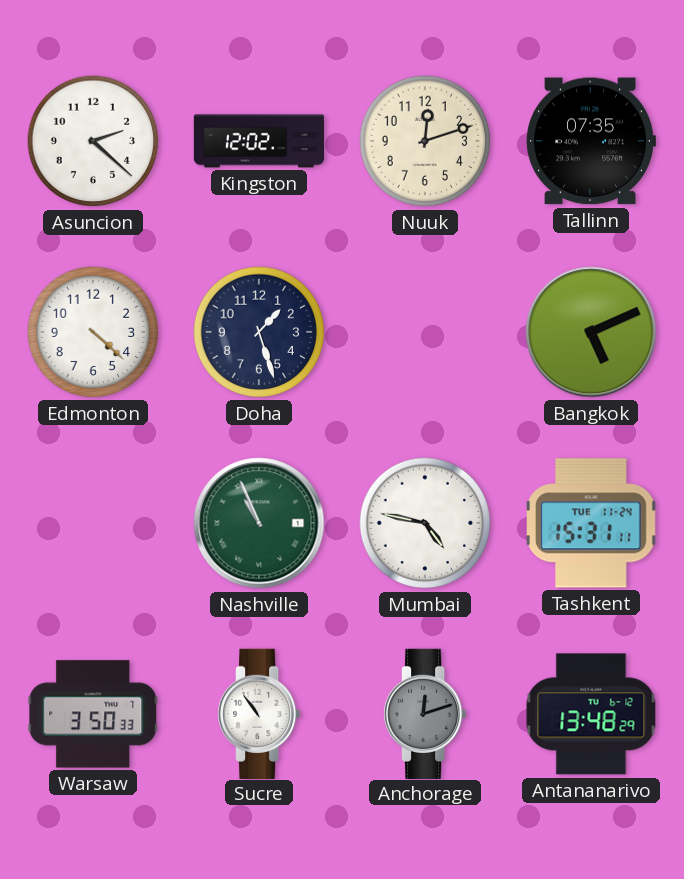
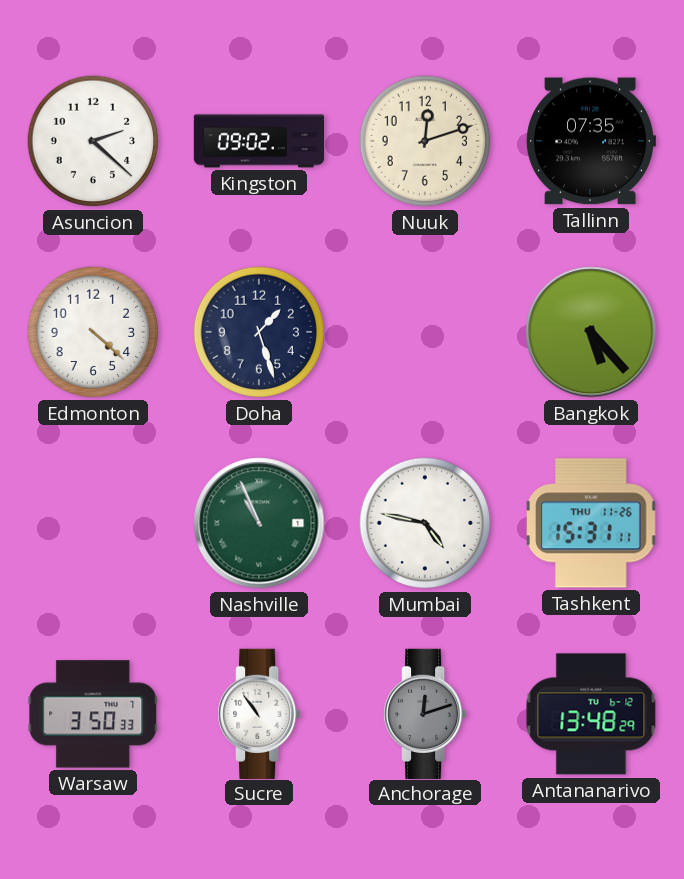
Kingston: 12:02 -> 09:02
Bangkok: 5:11 -> 5:23
Tashkent date: TUE 11-24 -> THU 11-26
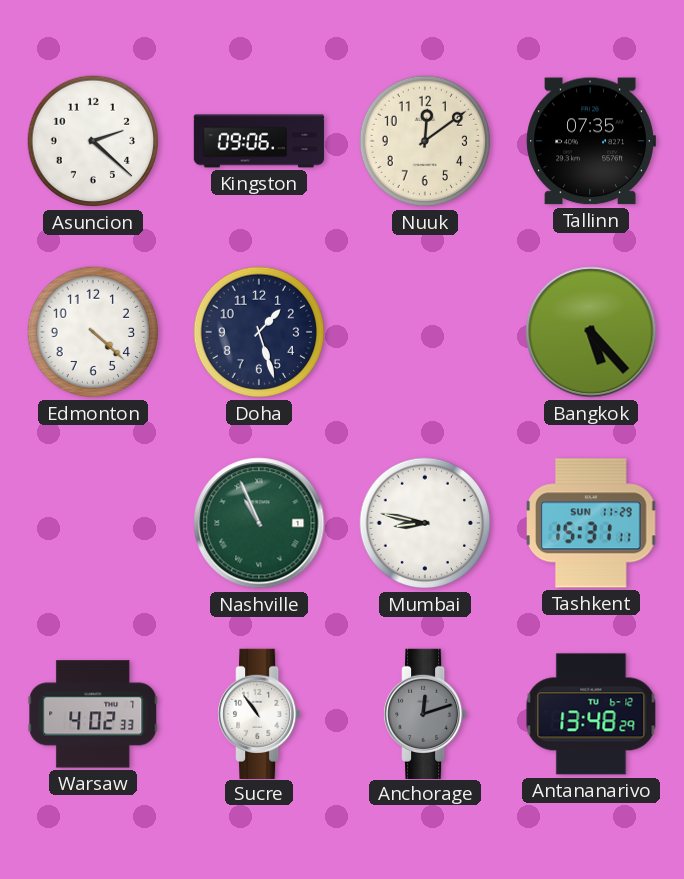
Kingston: 09:02 -> 09:06
Nuuk: 12:12 -> 12:09
Mumbai: 4:47 -> 8:47
Tashkent date: THU 11-26 -> SUN 11-29
Warsaw: 3:50 -> 4:02
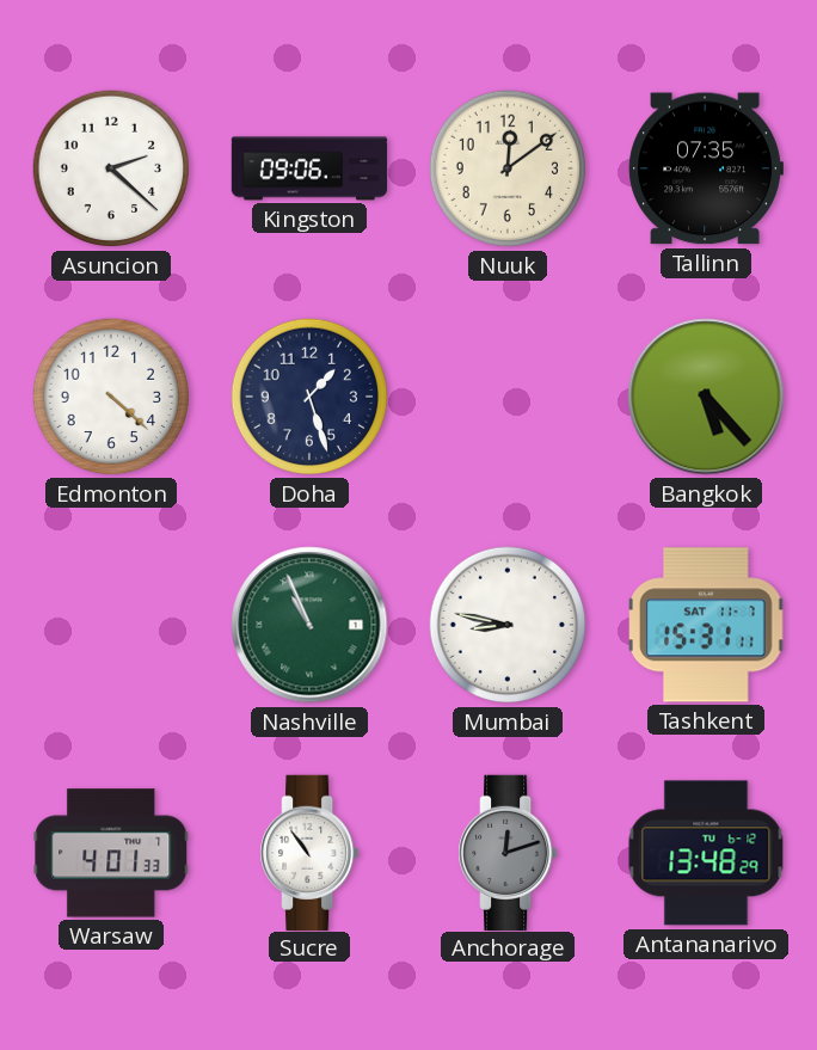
Tashkent date: SUN 11-29 -> SAT 11-7
Warsaw: 4:02 -> 4:01
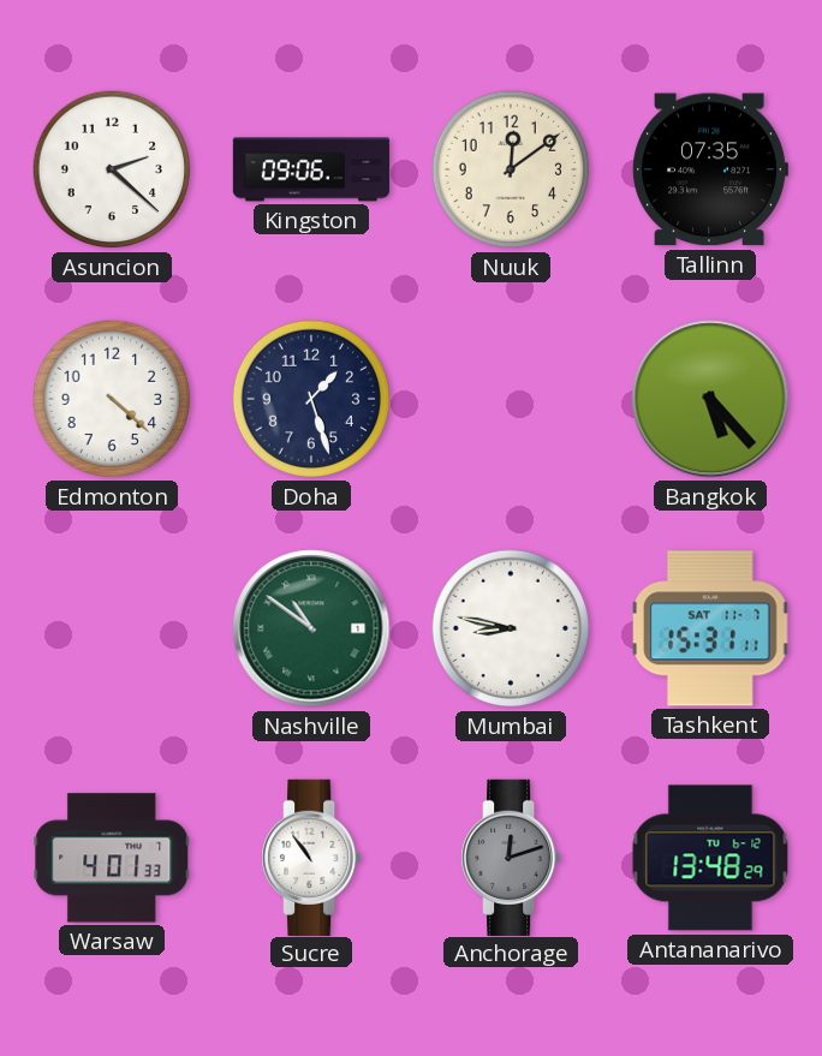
Nashville: 10:56 -> 10:51
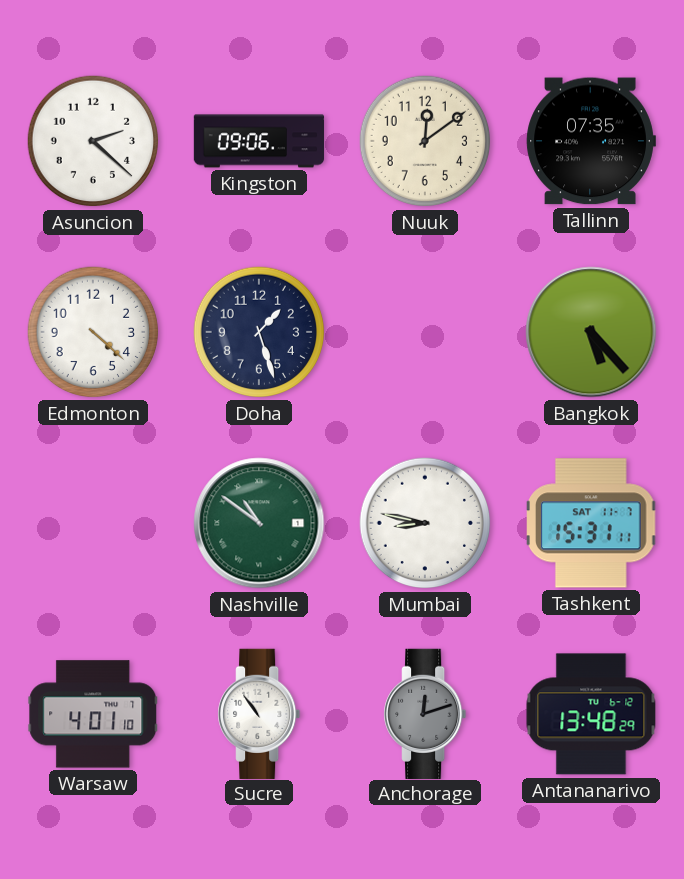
Warsaw: 4:01:33 -> 4:01:10
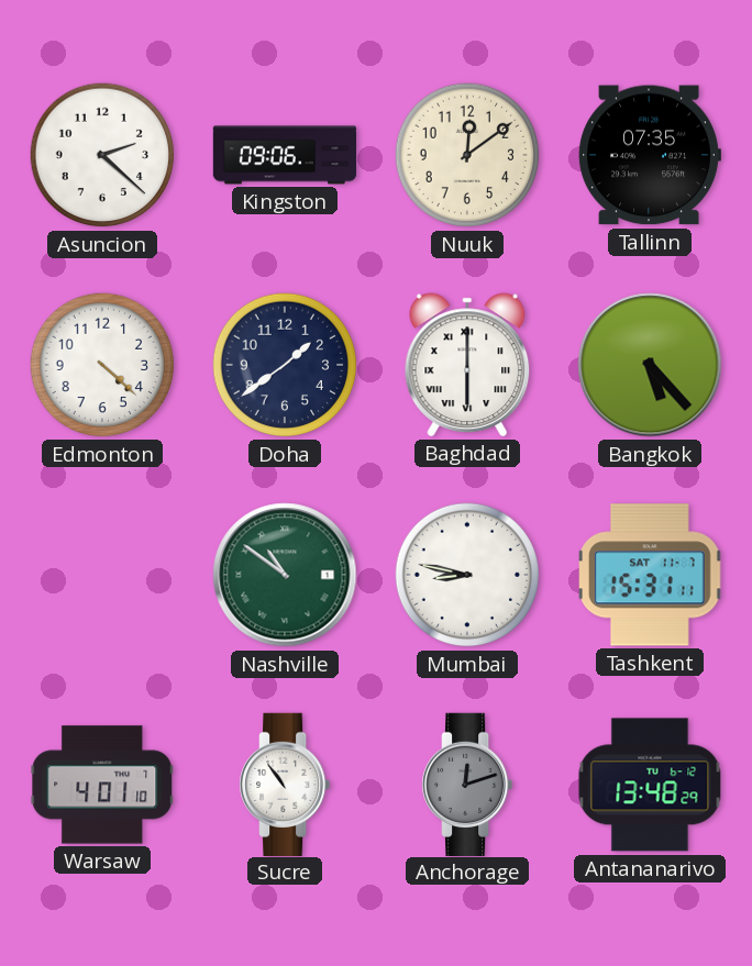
Doha: 1:27 -> 1:39
Baghdad: none -> 6:00
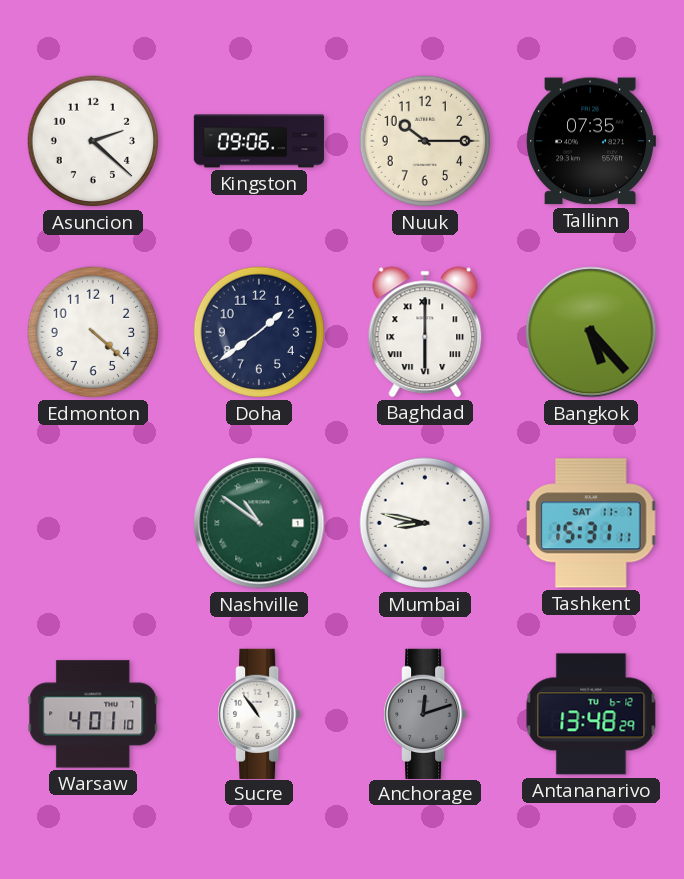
Nuuk: 12:09 -> 10:15
